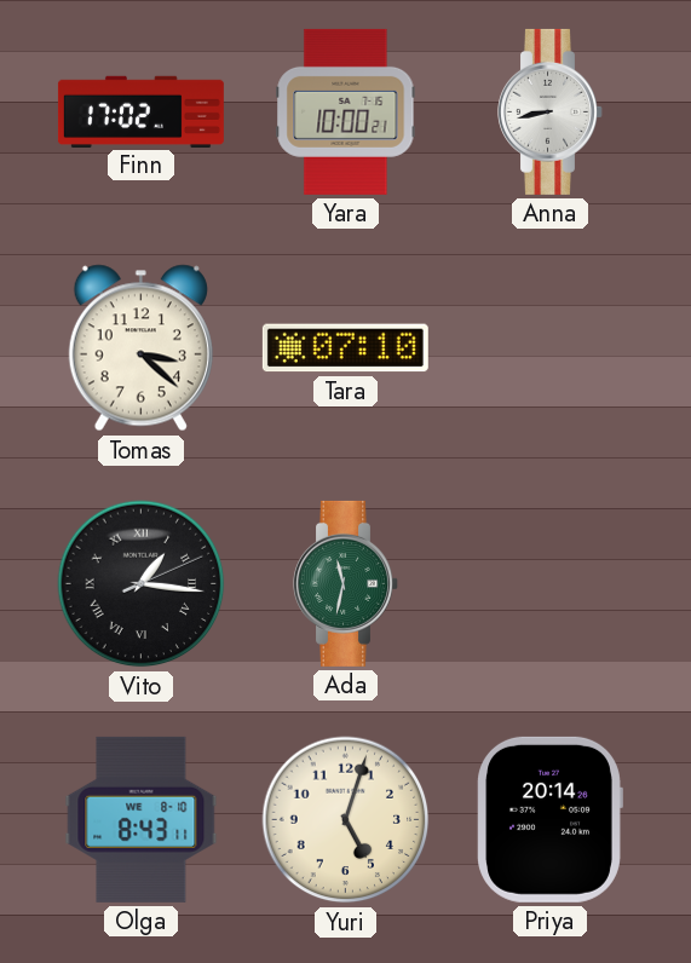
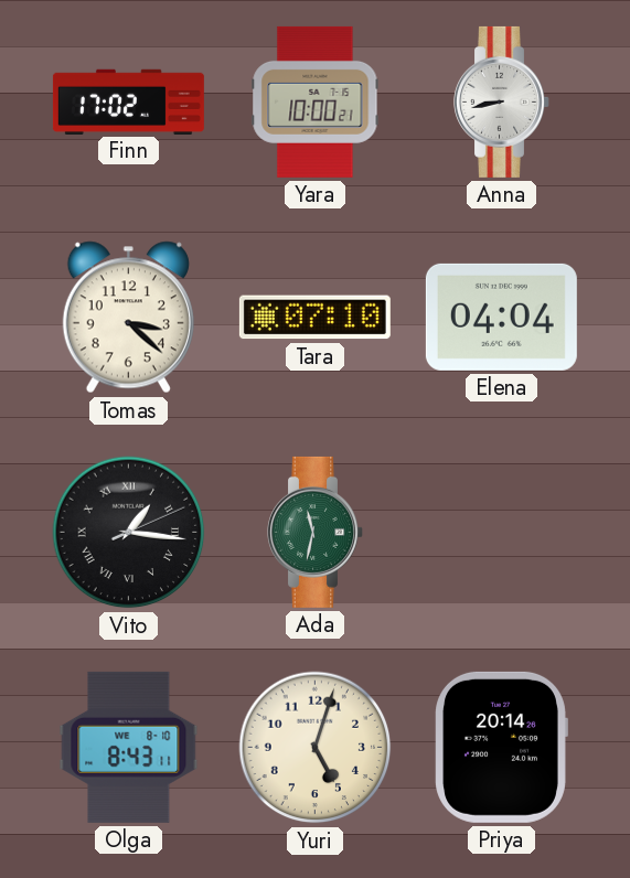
Elena: none -> 04:04
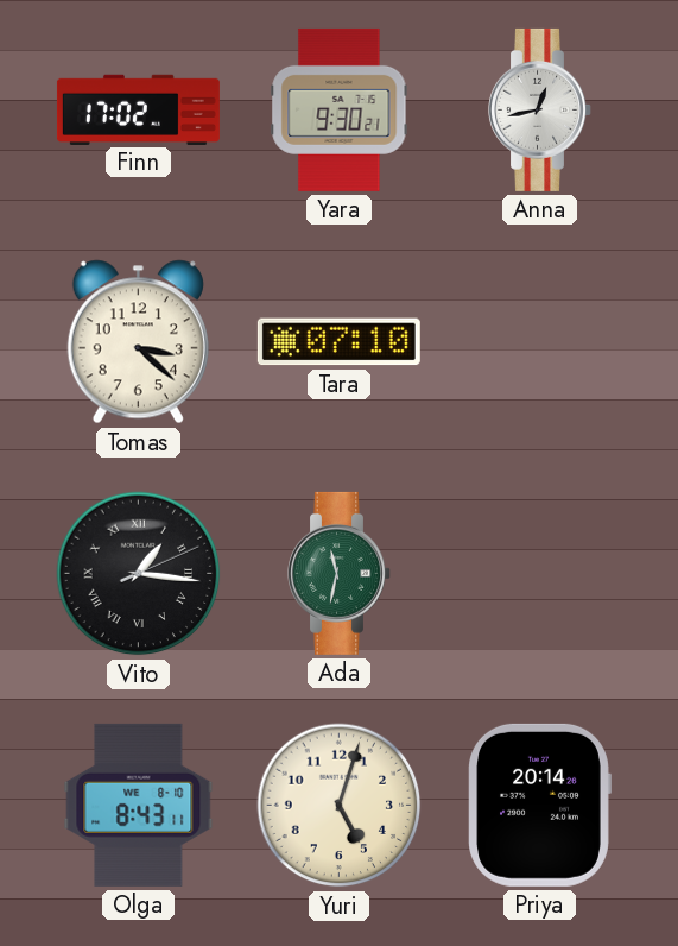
Yara: 10:00 -> 9:30
Anna: 8:43 -> 12:43
Elena: 04:04 -> none
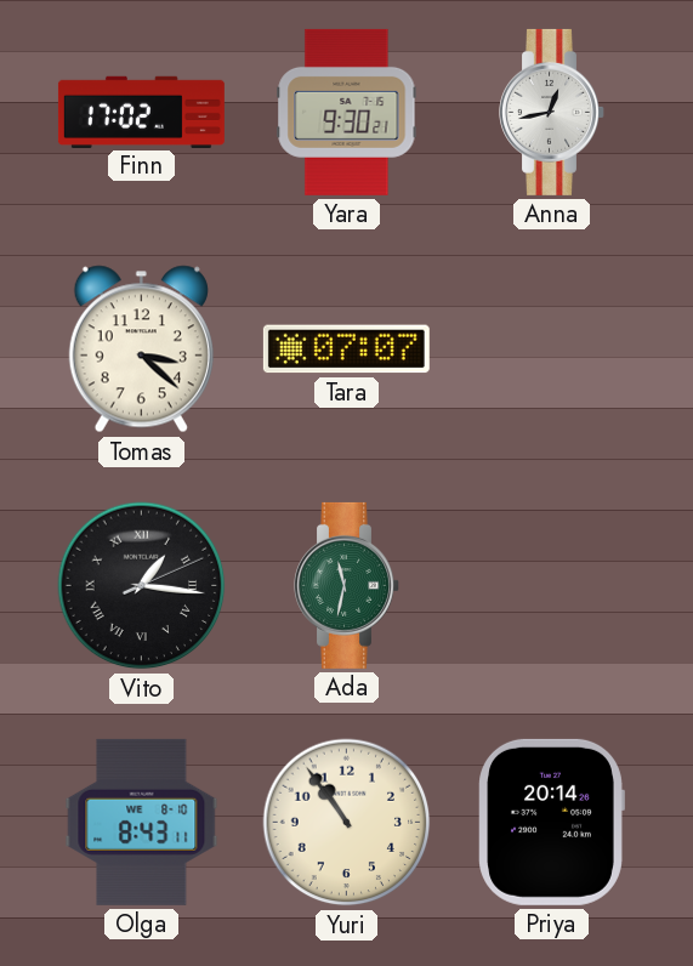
Tara: 07:10 -> 07:07
Yuri: 5:03 -> 10:54
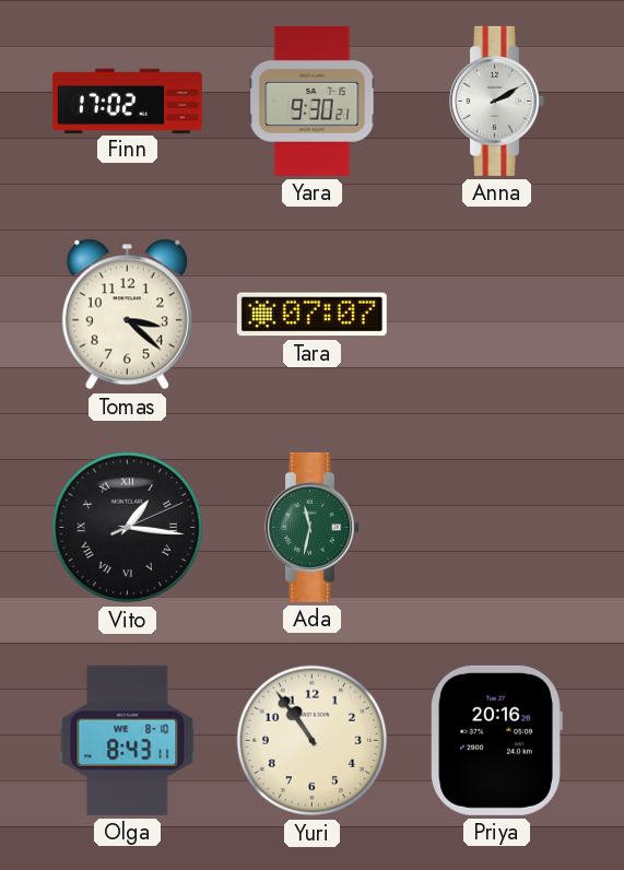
Anna: 12:43 -> 2:10
Priya: 20:14 -> 20:16
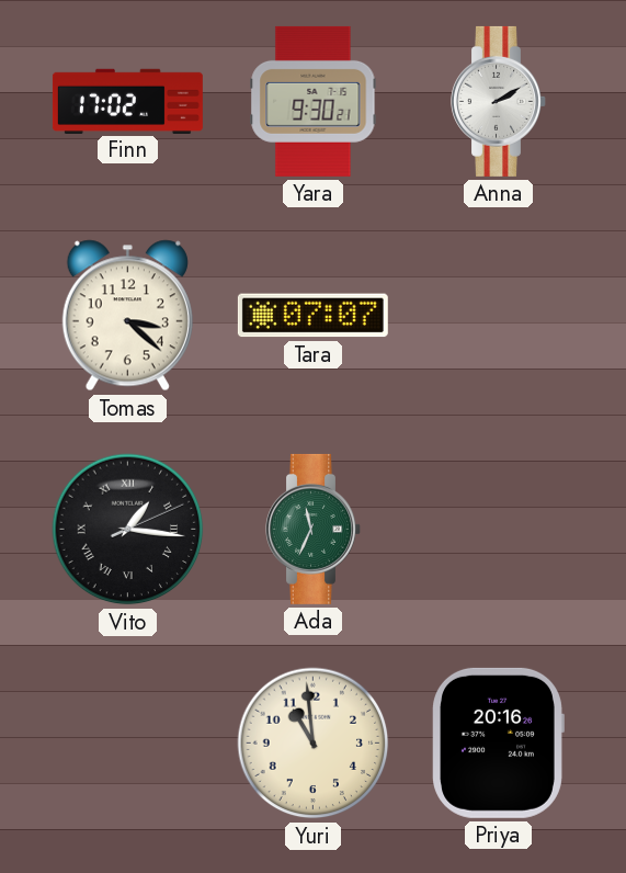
Ada: 11:32 -> 11:34
Olga: 8:43 -> none
Yuri: 10:54 -> 10:59
